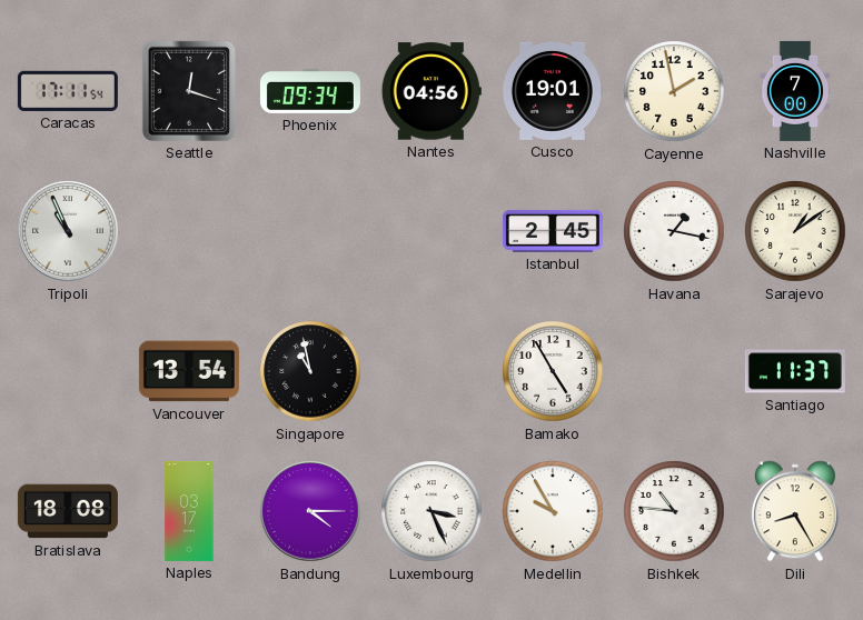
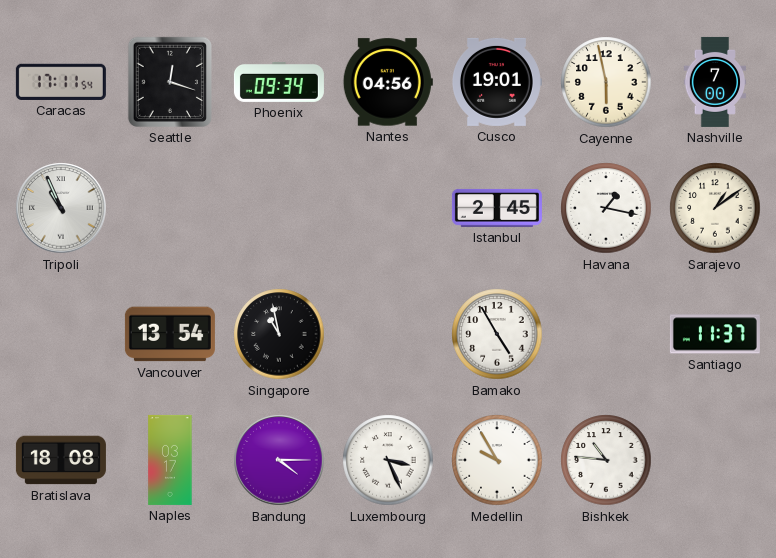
Cayenne: 1:58 -> 5:58
Dili: 8:25 -> none
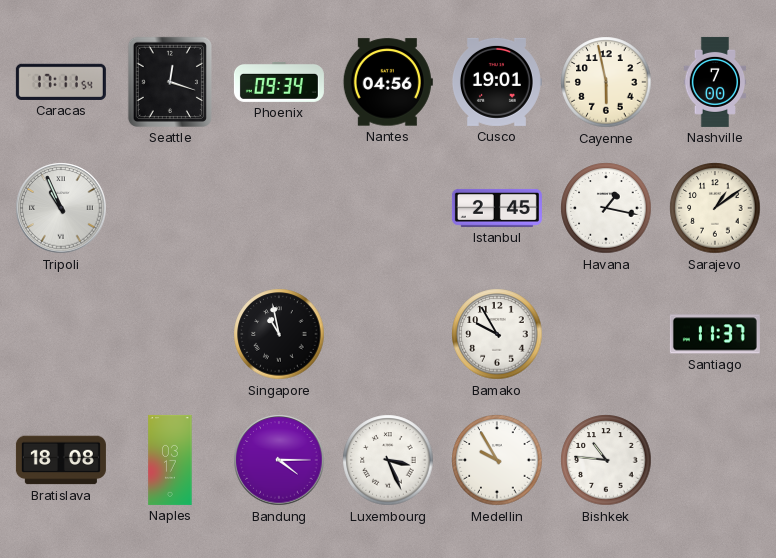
Vancouver: 13:54 -> none
Bamako: 4:55 -> 9:55
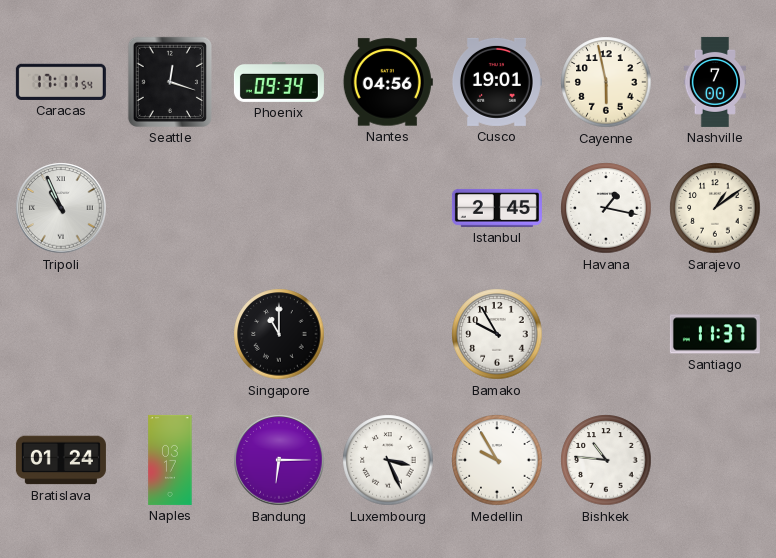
Singapore: 10:58 -> 11:00
Bratislava: 18:08 -> 01:24
Bandung: 4:15 -> 6:15
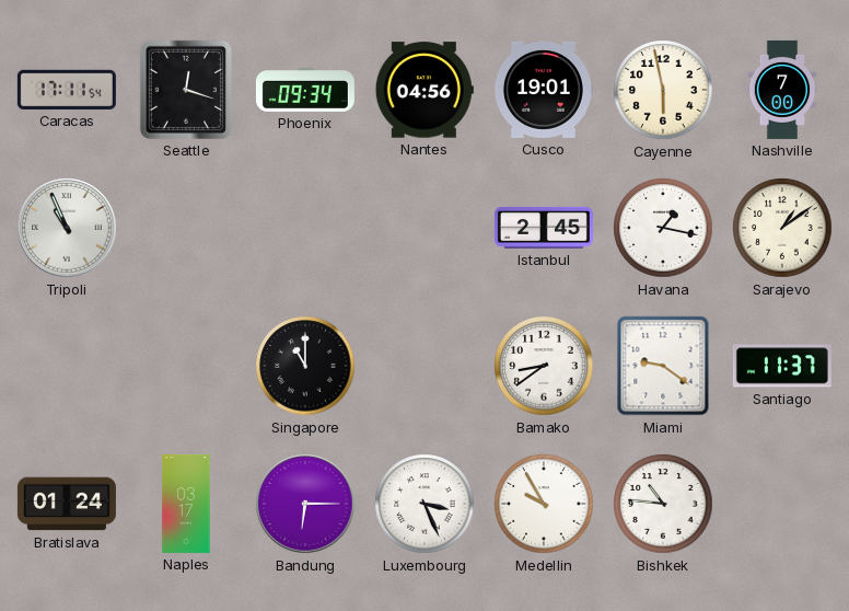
Bamako: 9:55 -> 8:39
Miami: none -> 9:21
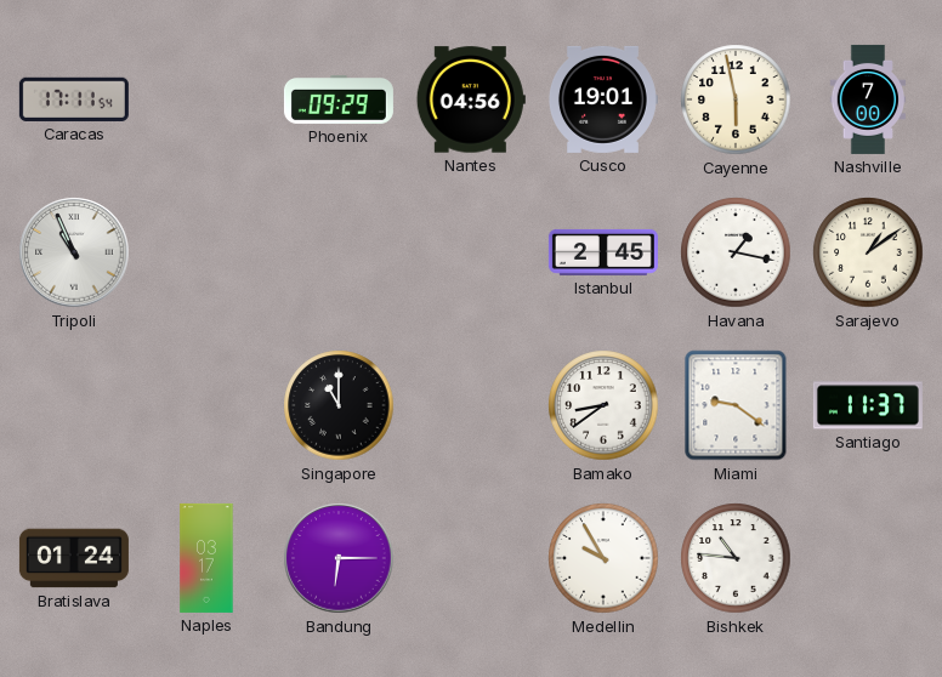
Seattle: 12:18 -> none
Phoenix: 09:34 -> 09:29
Luxembourg: 3:26 -> none
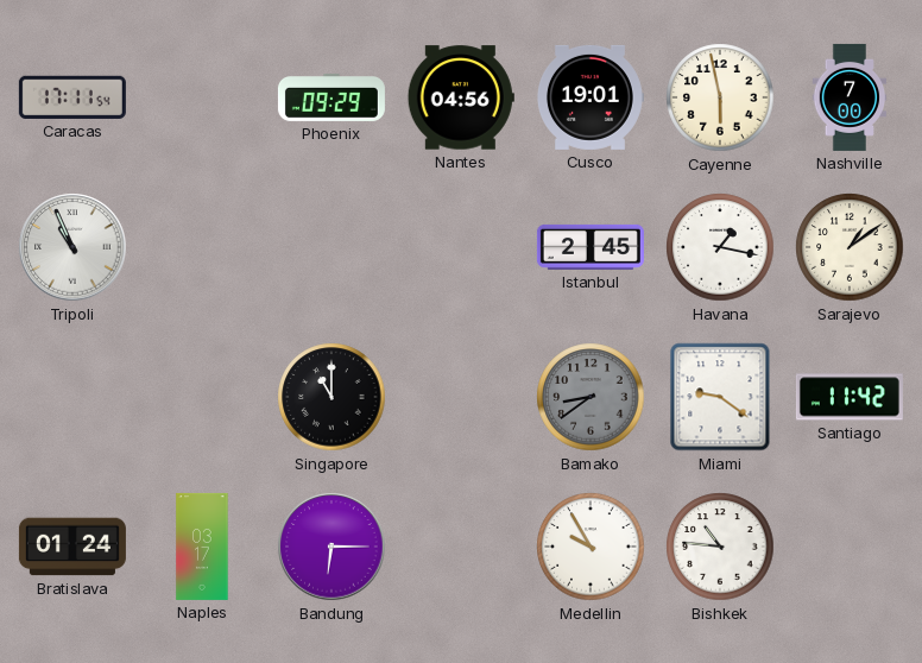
Bamako dial: white -> grey
Santiago: 11:37 -> 11:42
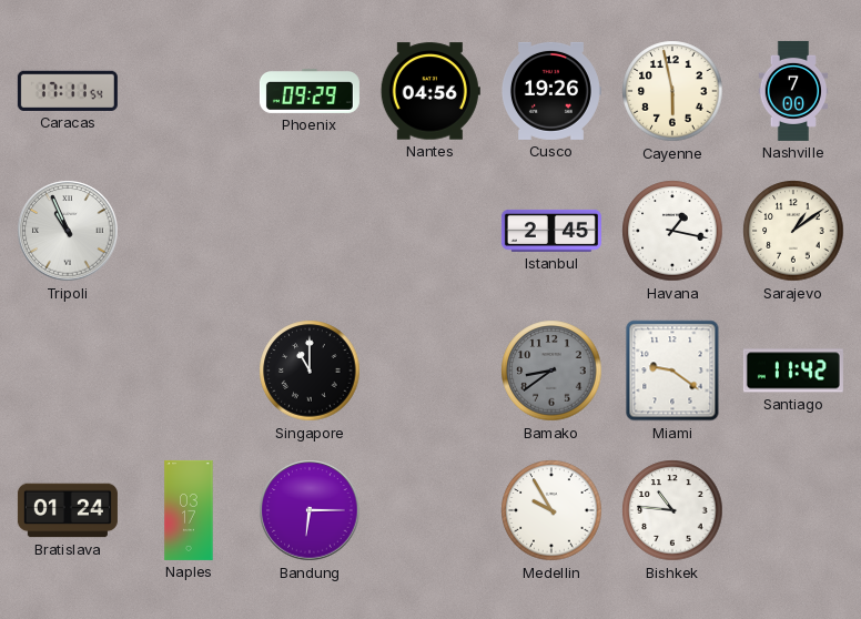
Cusco: 19:01 -> 19:26
